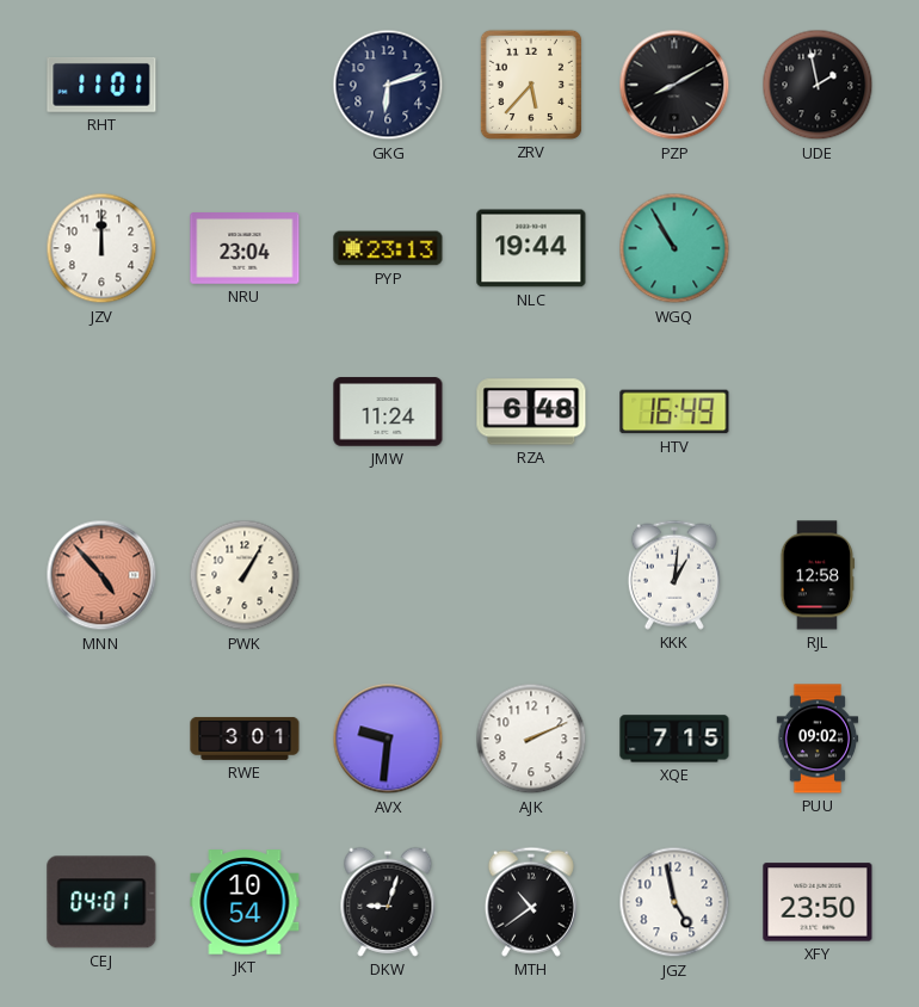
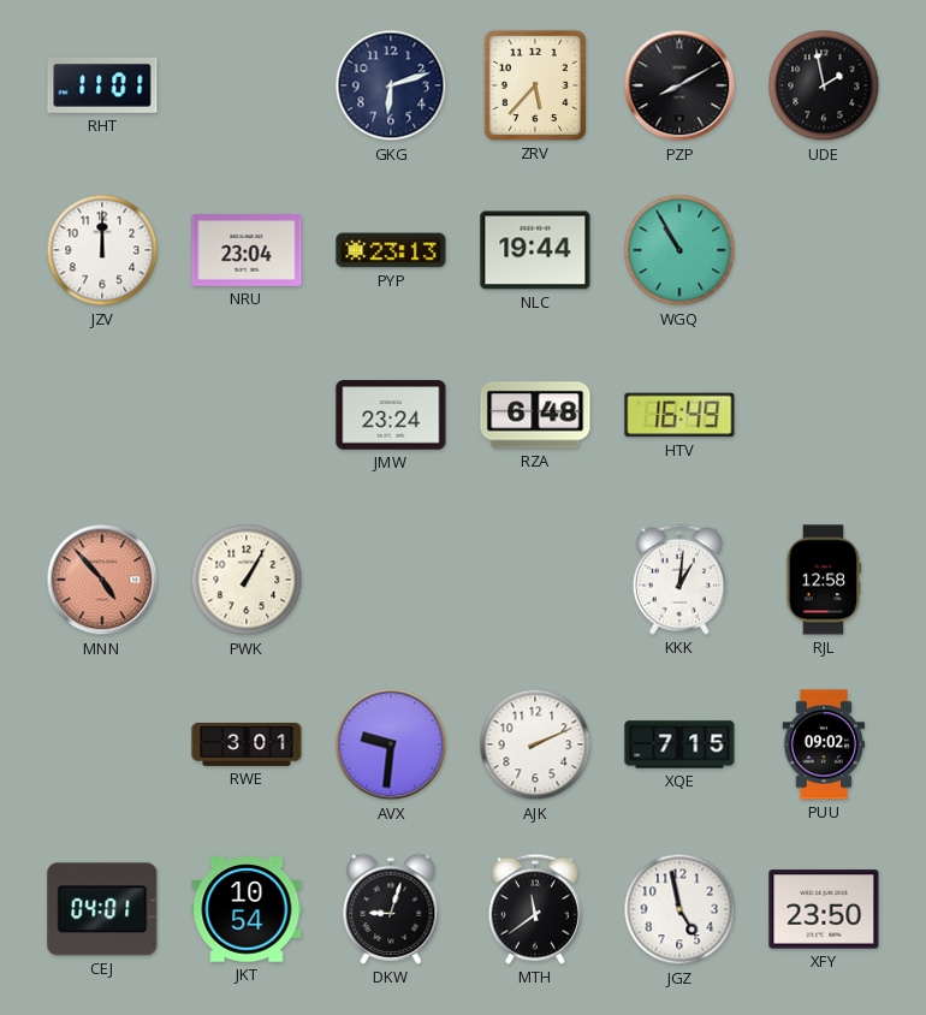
JMW: 11:24 -> 23:24
MTH: 10:39 -> 11:39
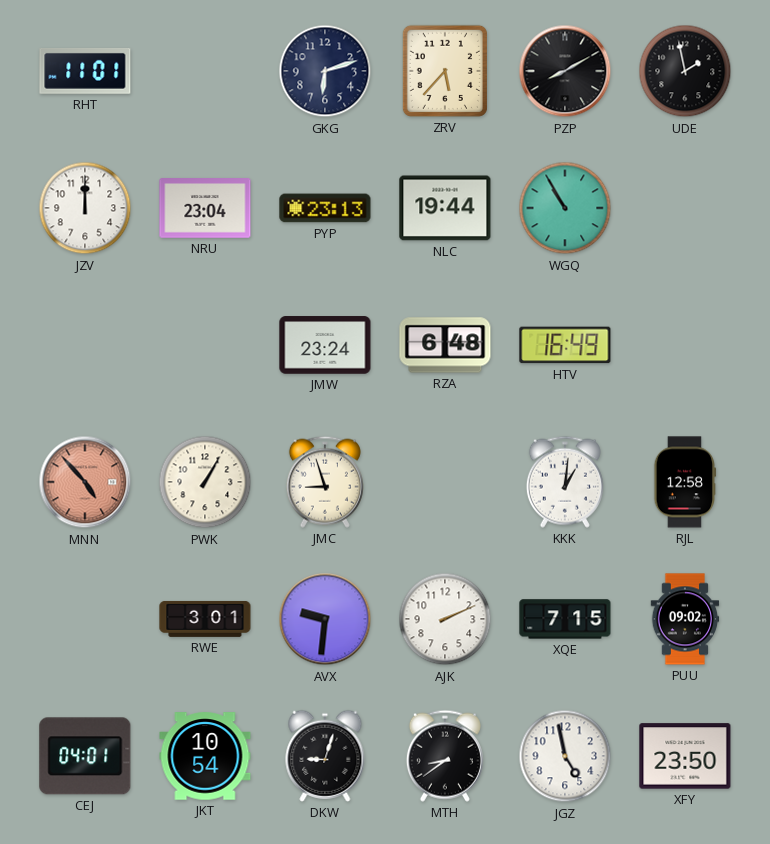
JMC: none -> 8:57
MTH: 11:39 -> 8:39
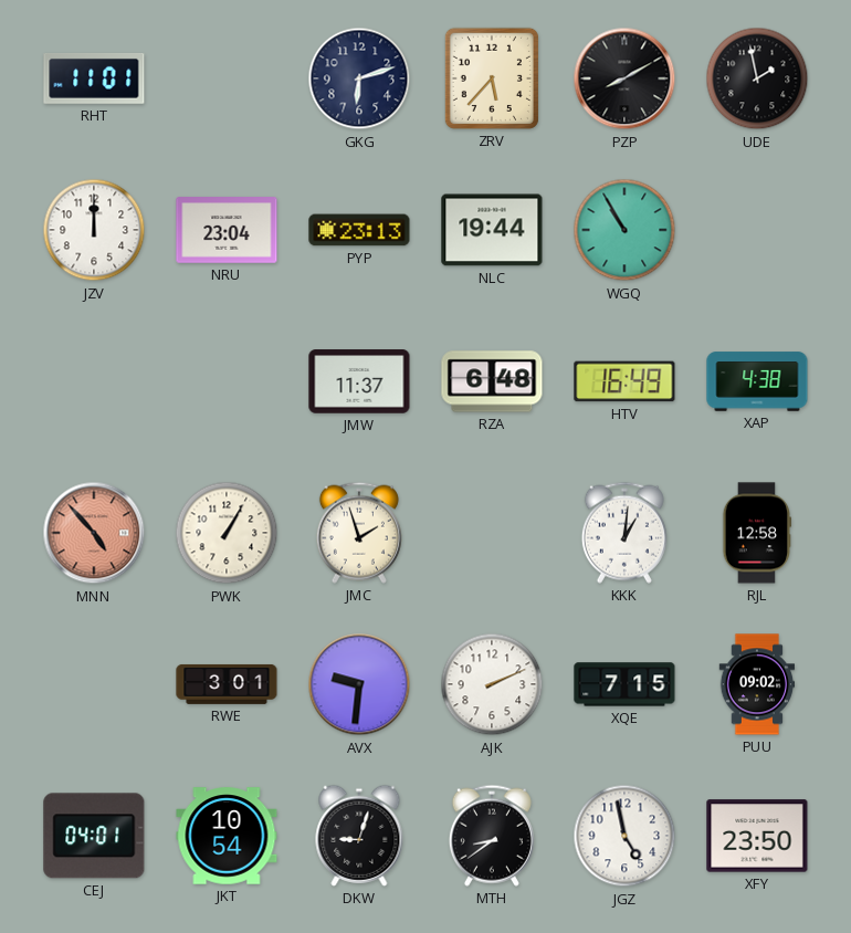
JMW: 23:24 -> 11:37
XAP: none -> 4:38
JMC: 8:57 -> 1:57
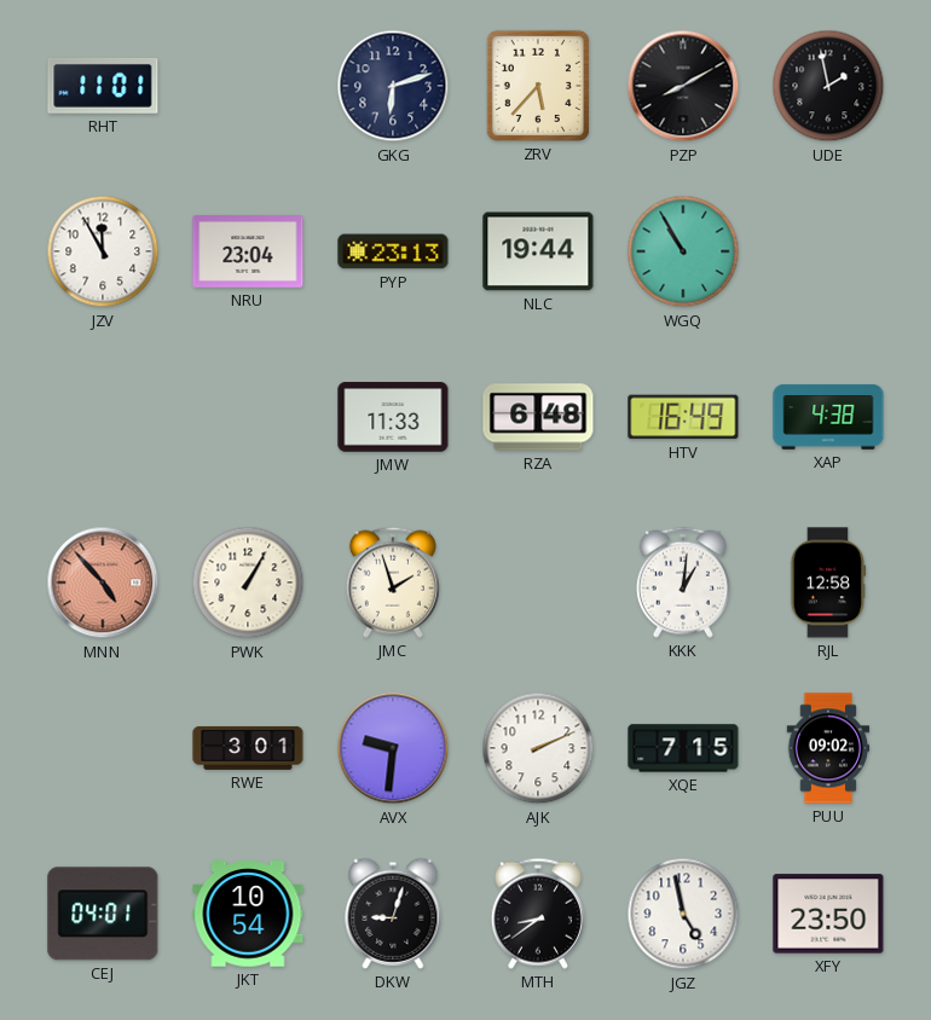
JZV: 12:00 -> 11:55
JMW: 11:37 -> 11:33
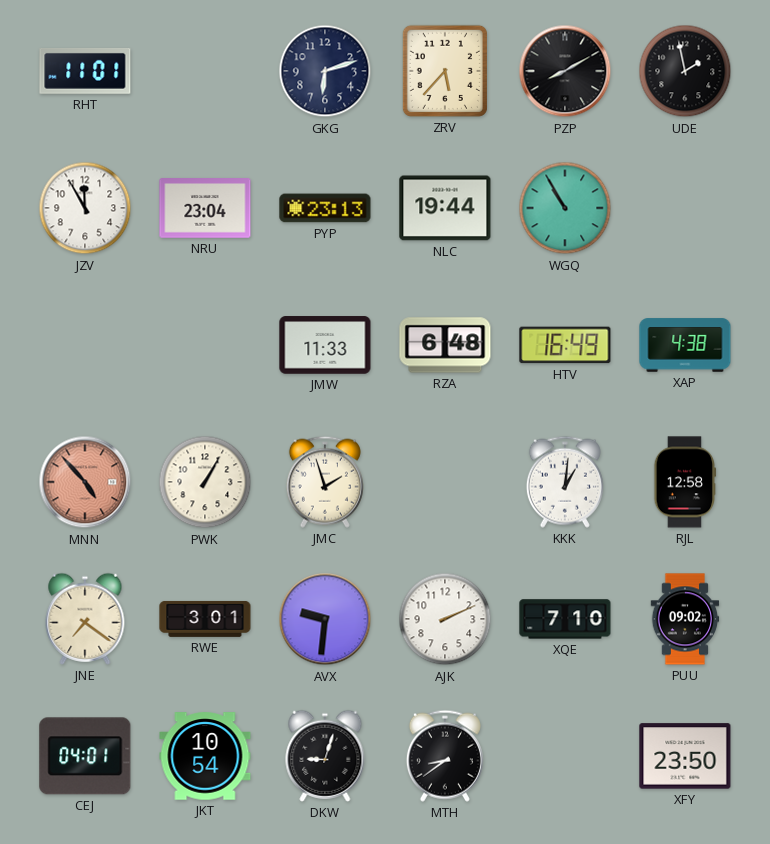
JNE: none -> 7:21
XQE: 7:15 -> 7:10
JGZ: 4:58 -> none
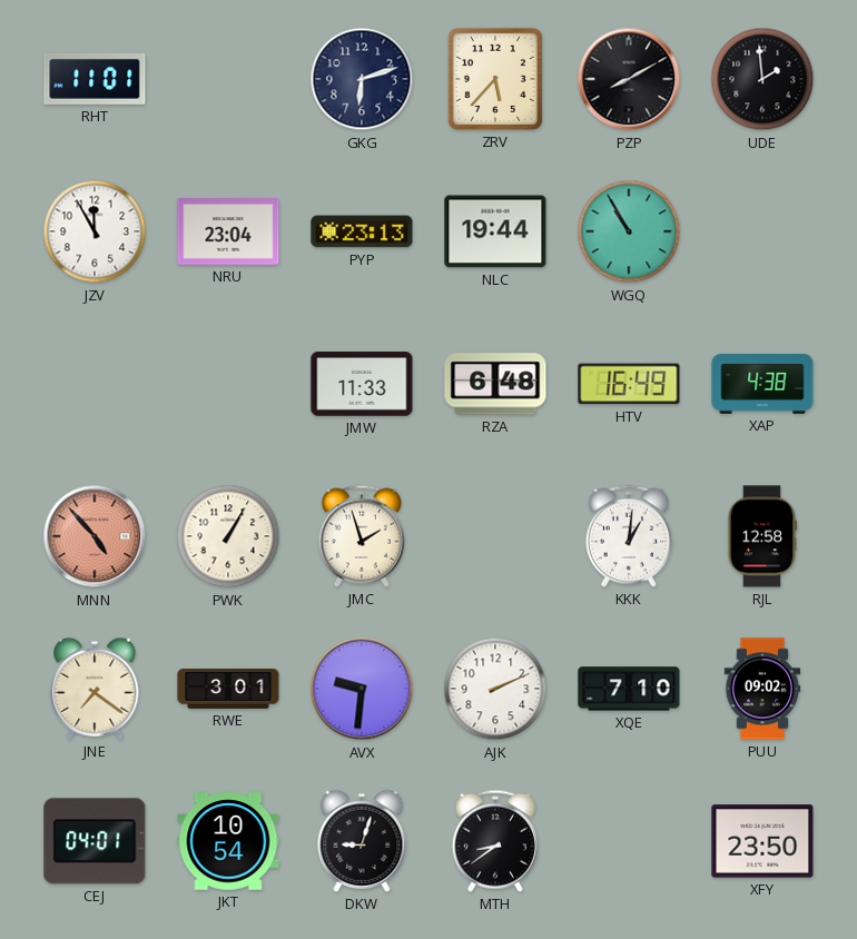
UDE: 1:58 -> 1:59
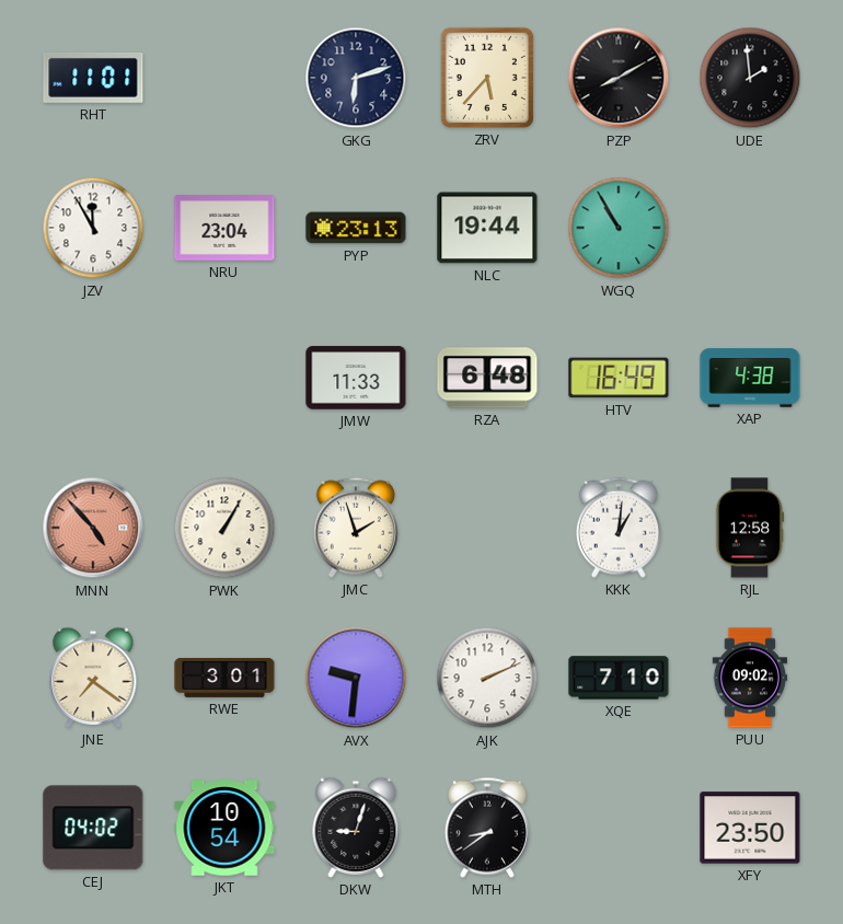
CEJ: 04:01 -> 04:02
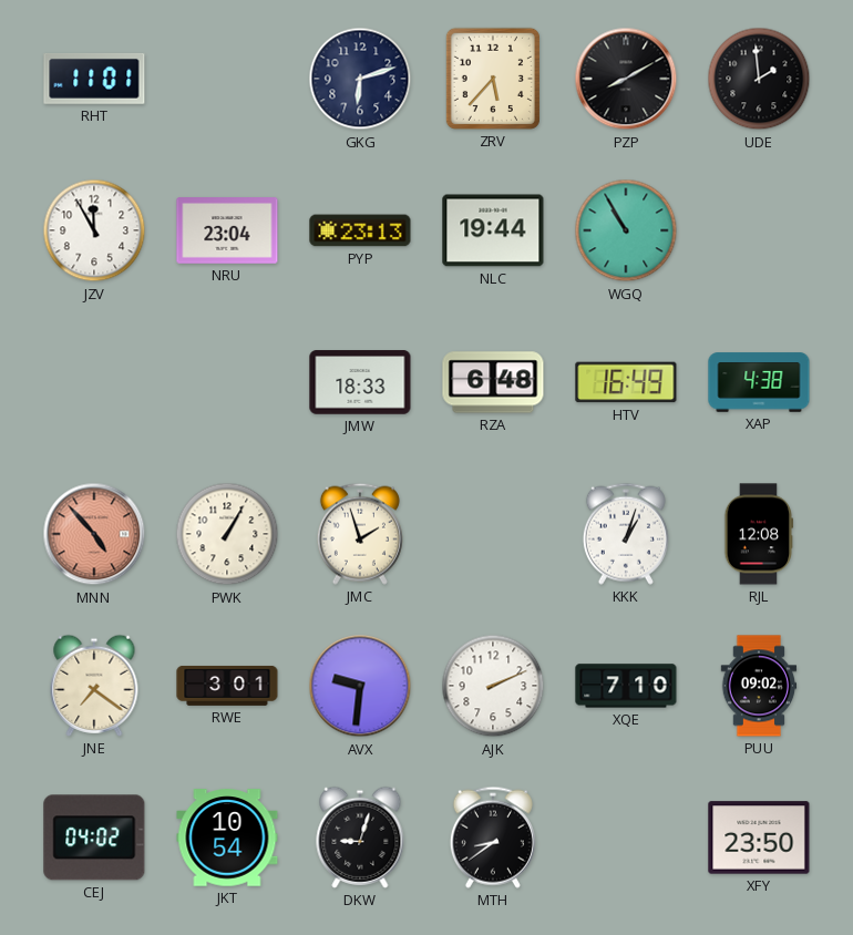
JMW: 11:33 -> 18:33
KKK: 1:01 -> 1:03
RJL: 12:58 -> 12:08
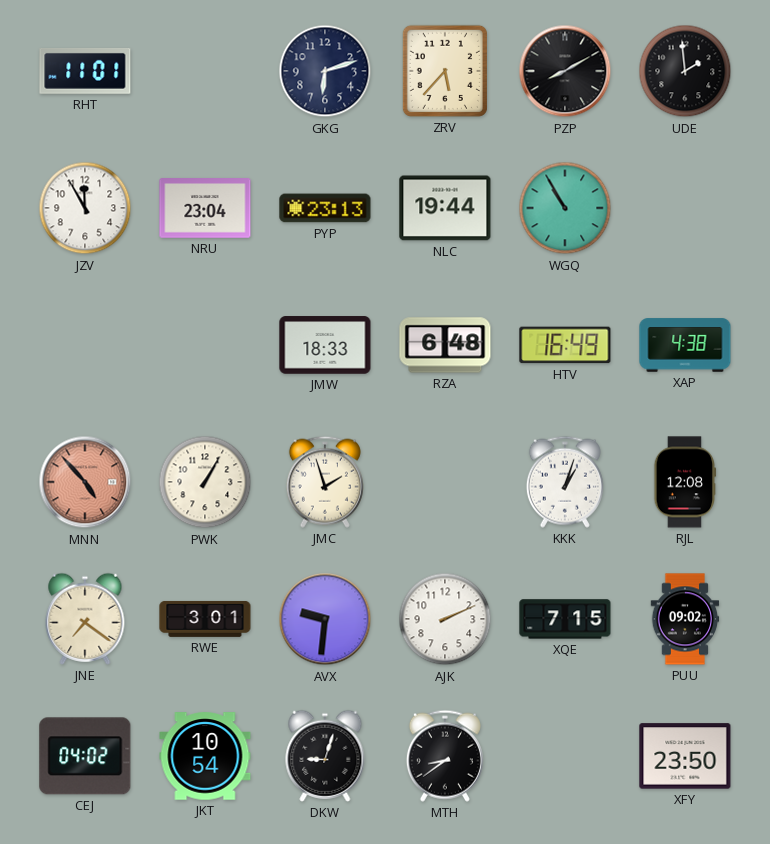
XQE: 7:10 -> 7:15
